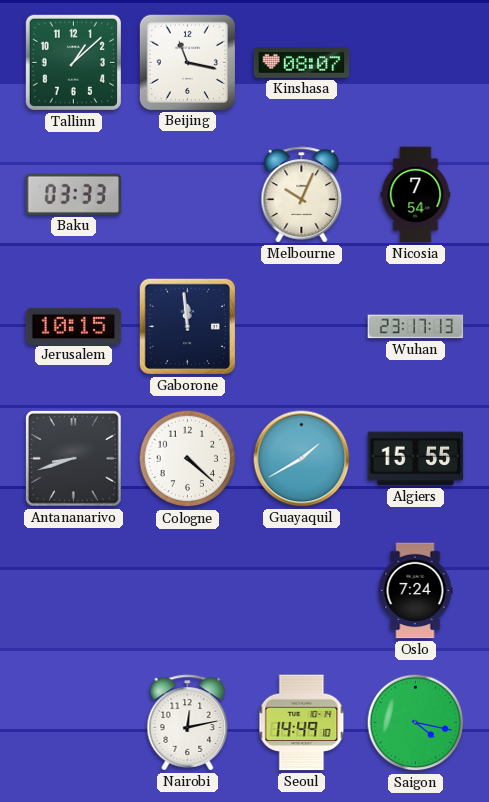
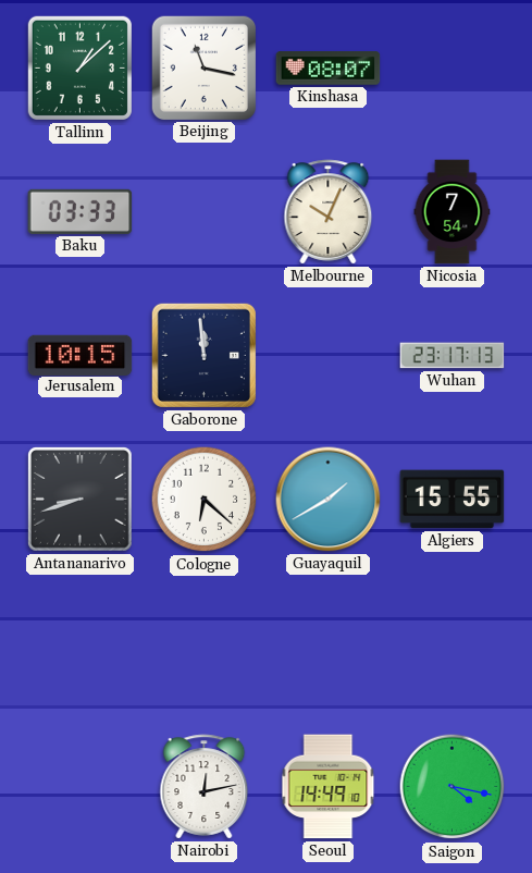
Cologne: 4:22 -> 6:22
Oslo: 7:24 -> none
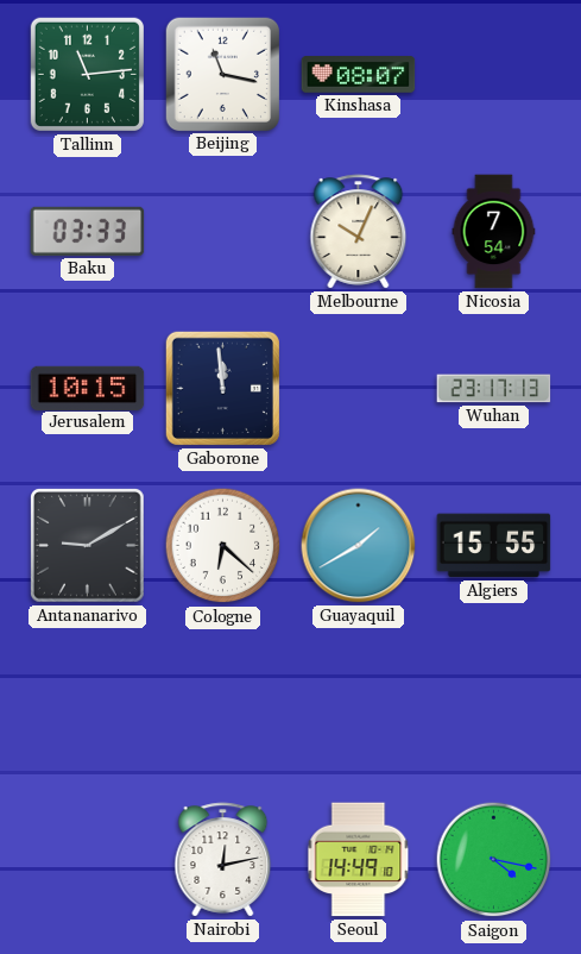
Tallinn: 1:08 -> 11:14
Antananarivo: 8:42 -> 9:10
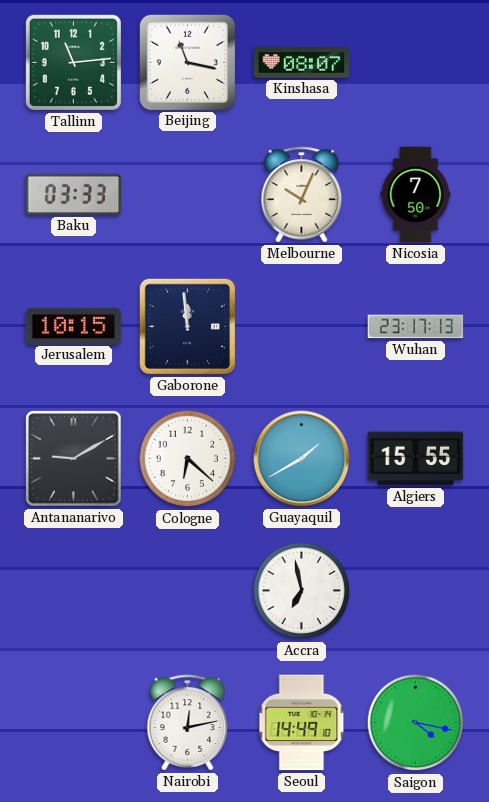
Nicosia: 7:54 -> 7:50
Accra: none -> 6:58
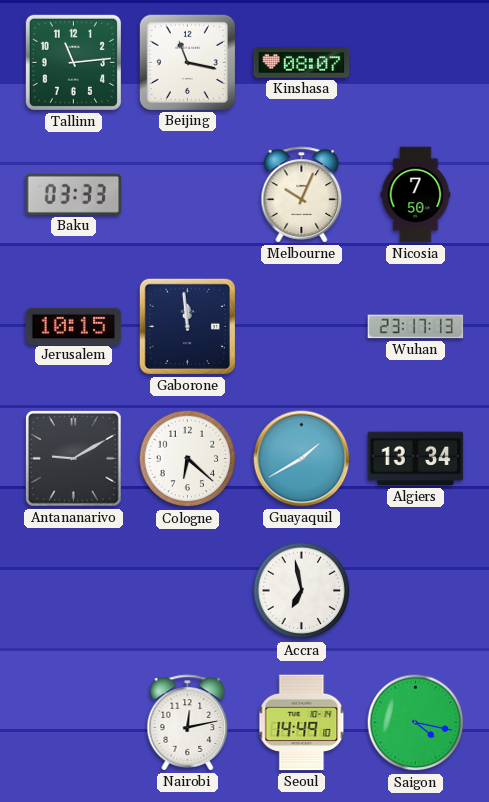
Algiers: 15:55 -> 13:34
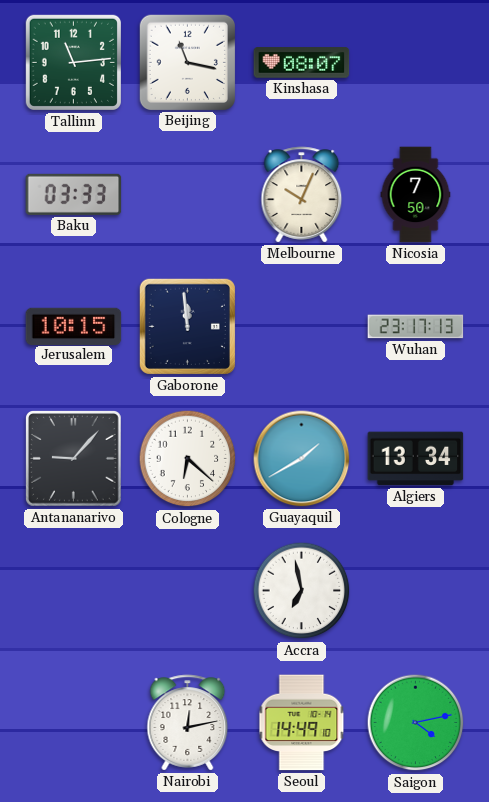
Antananarivo: 9:10 -> 9:07
Saigon: 4:17 -> 4:13
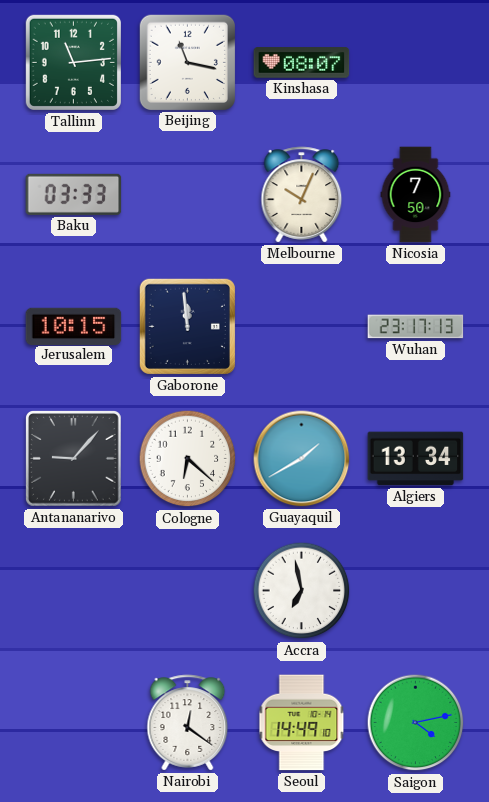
Nairobi: 12:13 -> 12:21
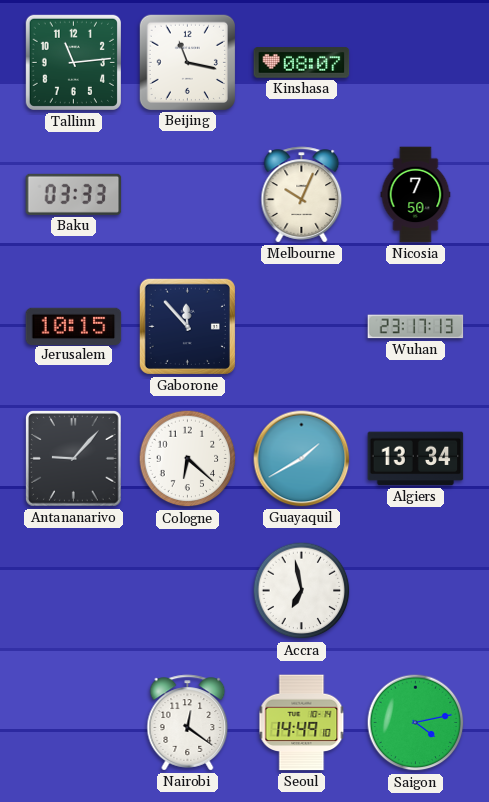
Gaborone: 11:59 -> 11:53
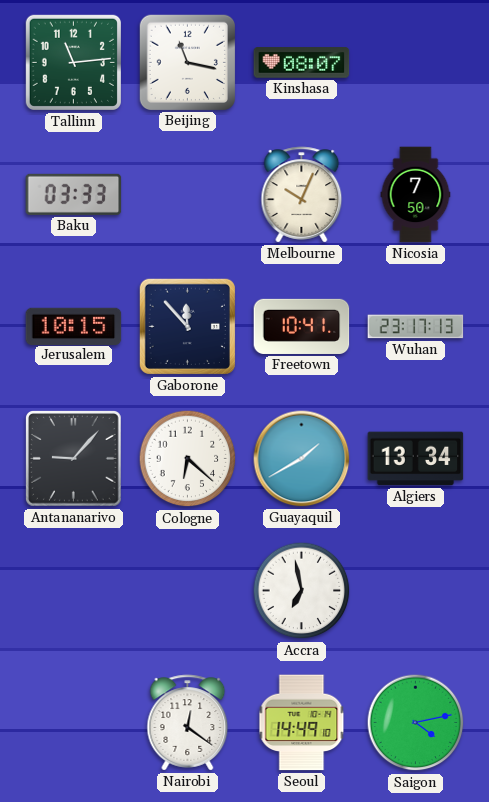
Freetown: none -> 10:41
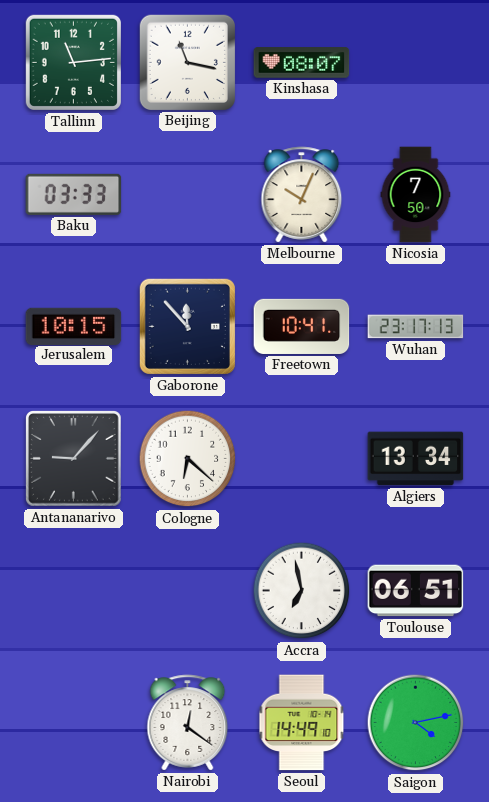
Guayaquil: 1:40 -> none
Toulouse: none -> 06:51
